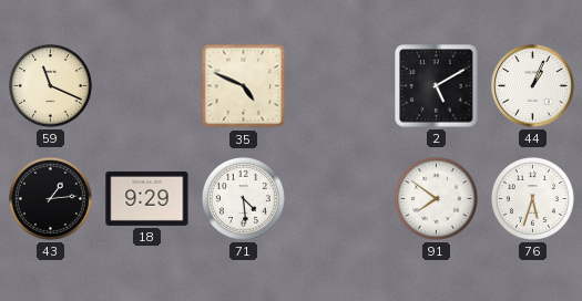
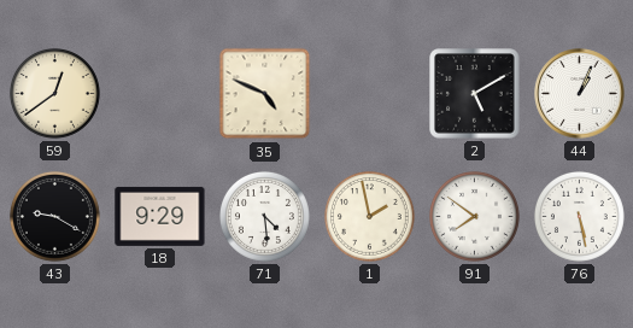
59: 11:19 -> 12:39
43: 1:14 -> 9:20
1: none -> 1:58
76: 5:33 -> 5:28
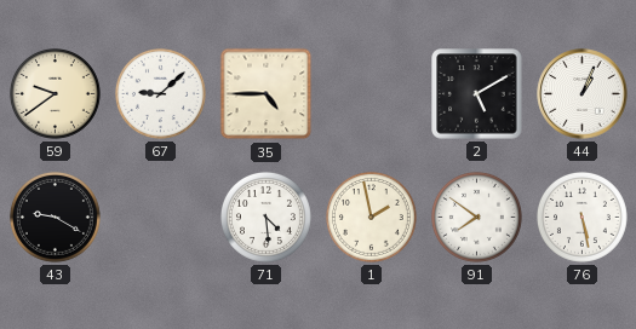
59: 12:39 -> 9:39
67: none -> 9:08
35: 4:49 -> 4:45
18: 9:29 -> none
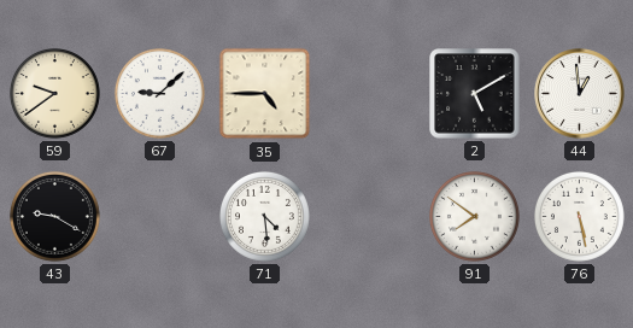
44: 1:04 -> 12:59
1: 1:58 -> none
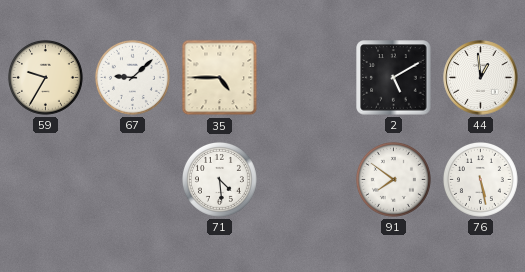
59: 9:39 -> 9:35
43: 9:20 -> none
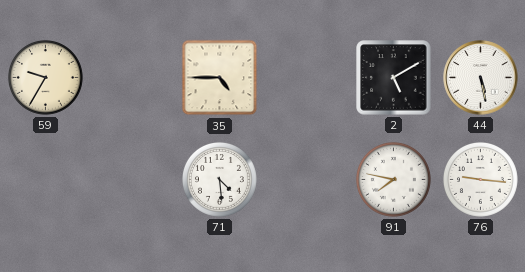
67: 9:08 -> none
44: 12:59 -> 5:28
91: 7:51 -> 7:47
76: 5:28 -> 9:16
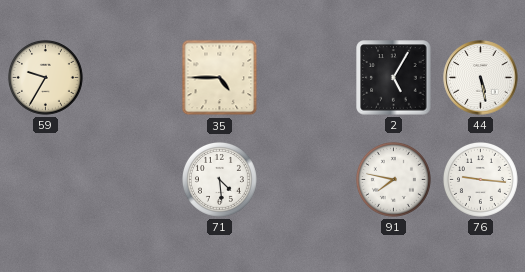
2: 5:10 -> 5:05
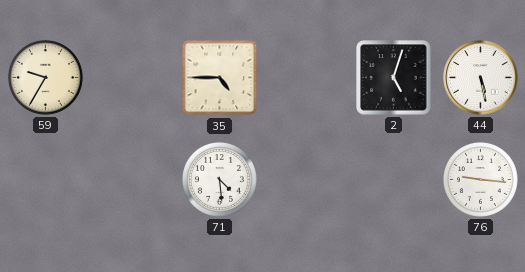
2: 5:05 -> 5:03
91: 7:47 -> none
